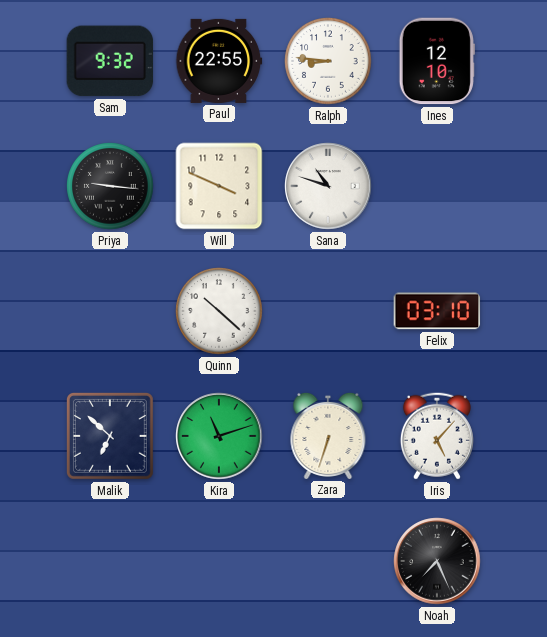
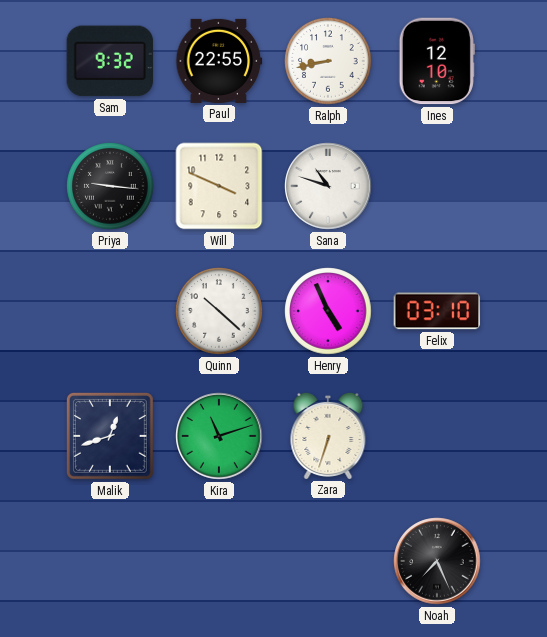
Ralph: 8:46 -> 8:43
Henry: none -> 4:56
Malik: 6:52 -> 12:42
Iris: 5:07 -> none
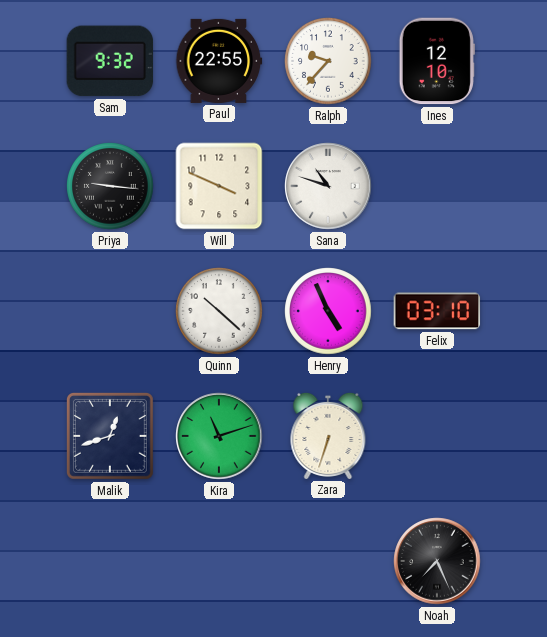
Ralph: 8:43 -> 9:37
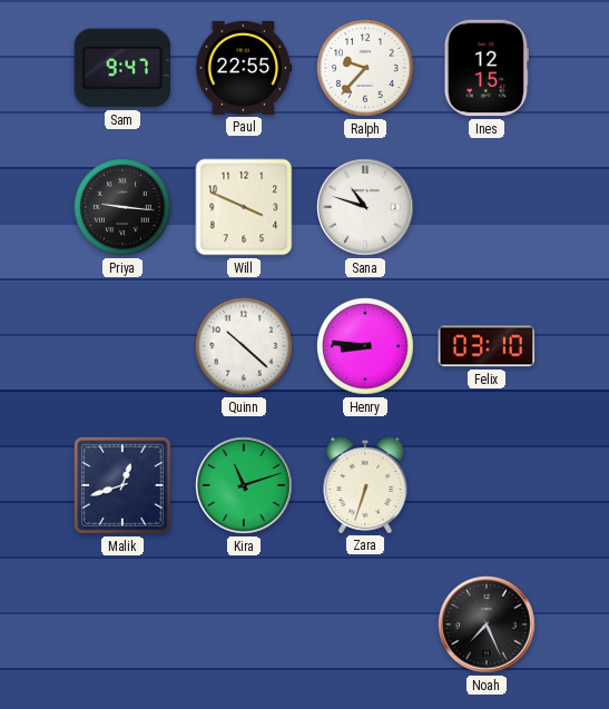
Sam: 9:32 -> 9:47
Ines: 12:10 -> 12:15
Henry: 4:56 -> 8:46
